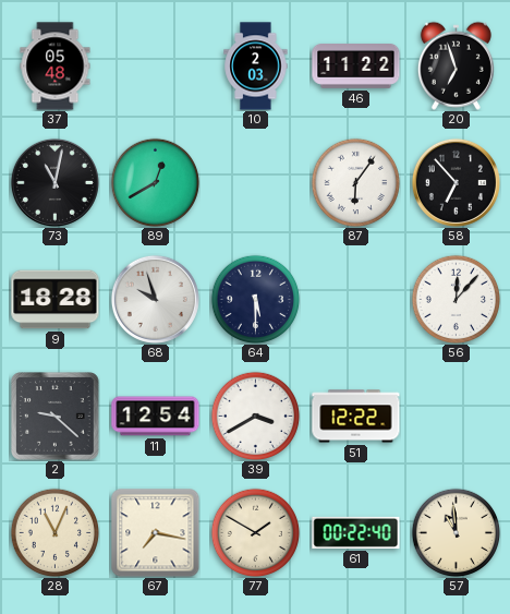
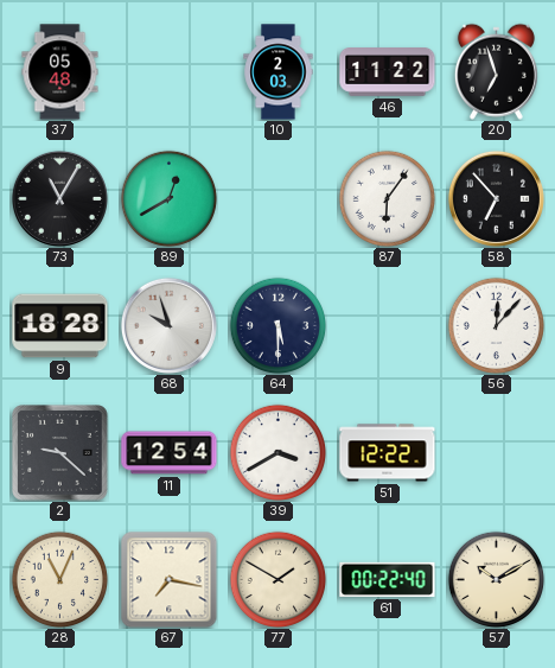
73: 11:02 -> 11:05
57: 10:59 -> 10:10
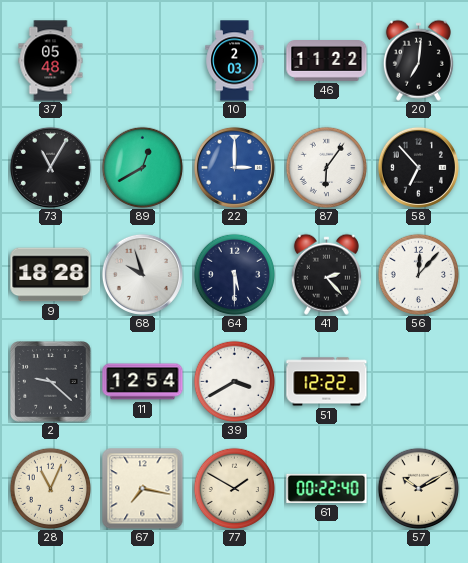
20: 6:57 -> 7:01
22: none -> 3:00
41: none -> 2:23
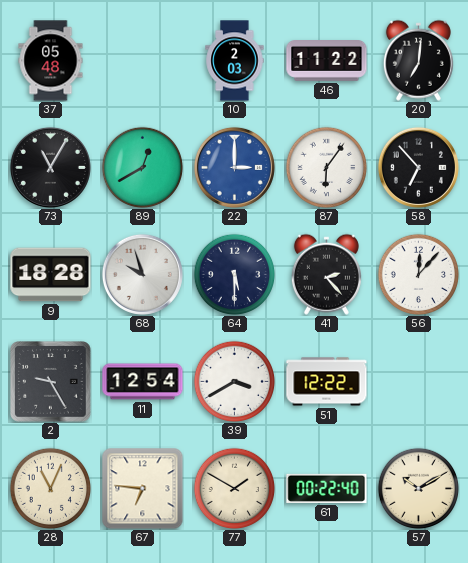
2: 9:22 -> 9:25
67: 7:17 -> 6:46
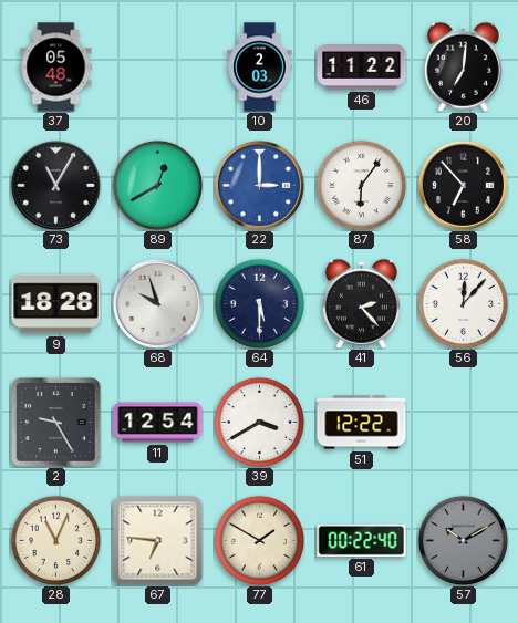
57 dial: cream -> grey
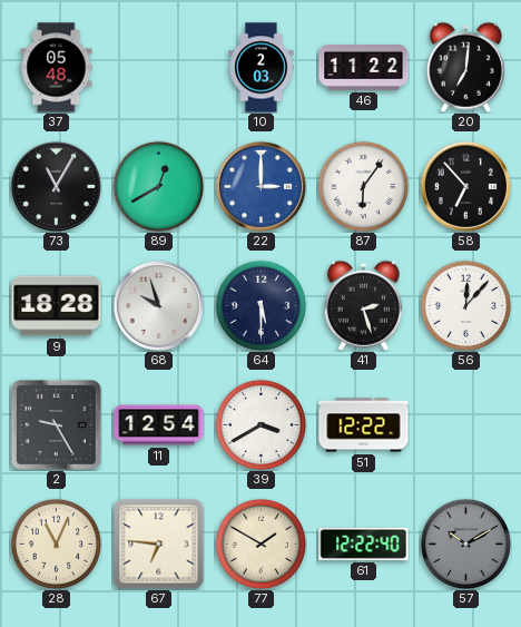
41: 2:23 -> 2:27
61: 00:22 -> 12:22
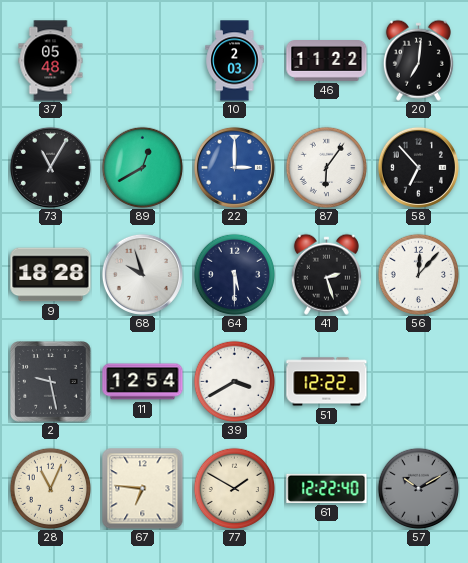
2: 9:25 -> 9:28
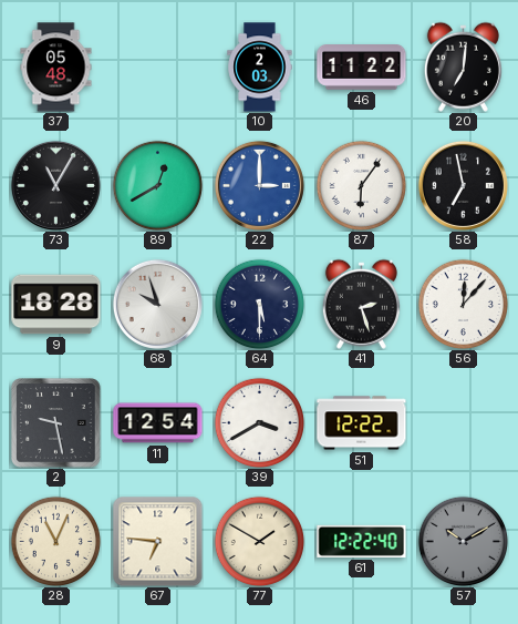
58: 6:53 -> 6:58
